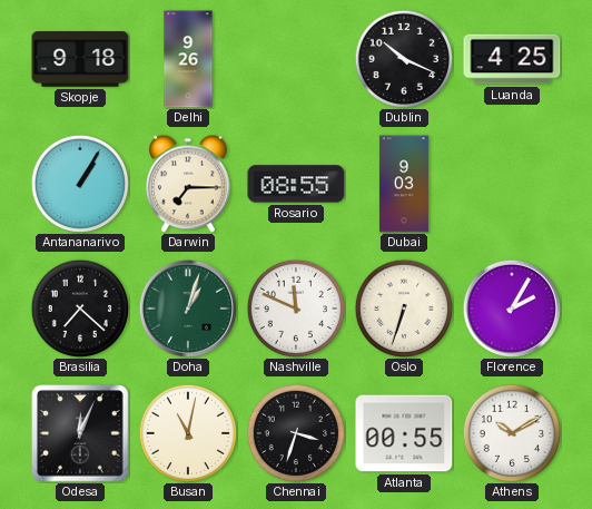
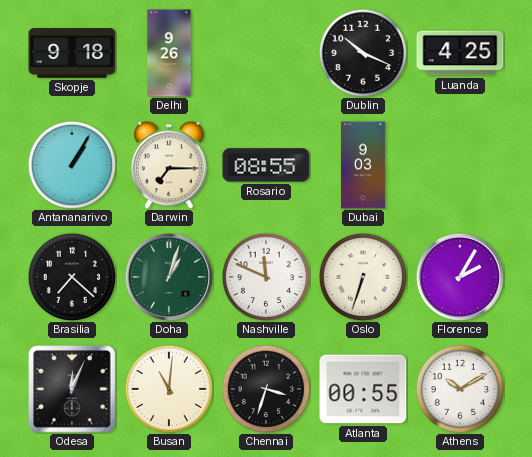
Busan: 11:02 -> 11:01
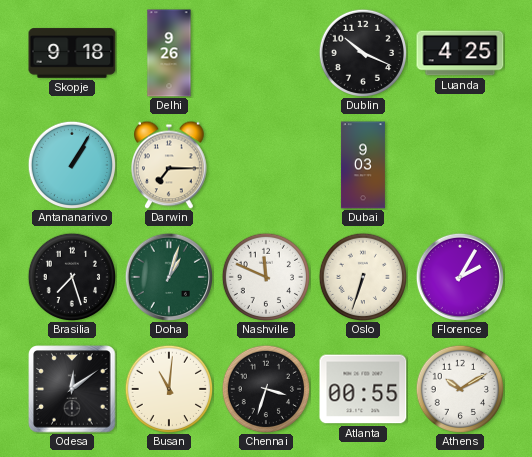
Rosario: 08:55 -> none
Brasilia: 7:22 -> 7:27
Odesa: 12:04 -> 12:09
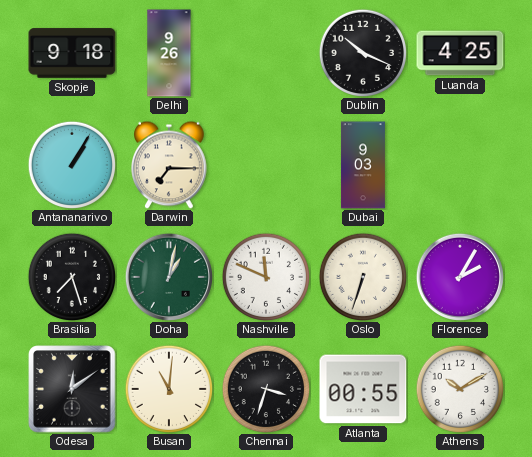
Doha: 1:03 -> 1:02
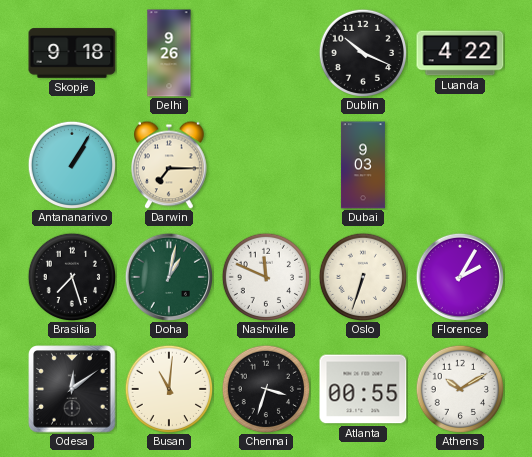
Luanda: 4:25 -> 4:22
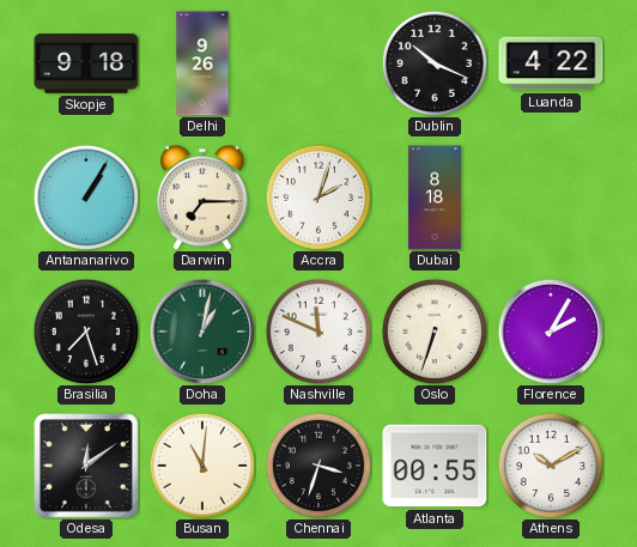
Accra: none -> 2:03
Dubai: 9:03 -> 8:18
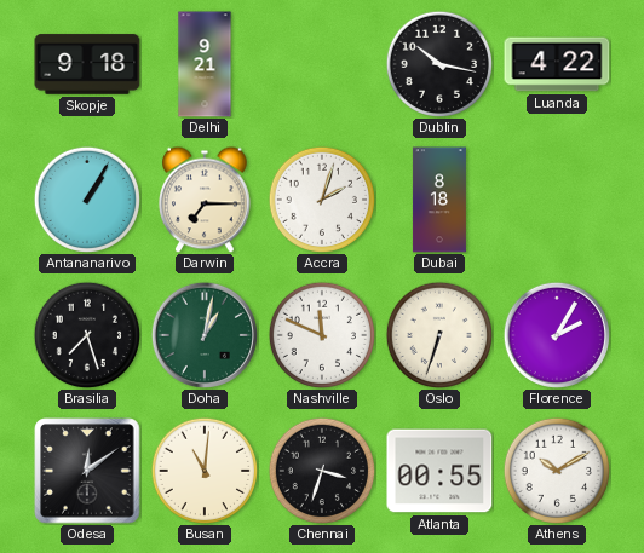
Delhi: 9:26 -> 9:21
Dublin: 10:19 -> 10:17
